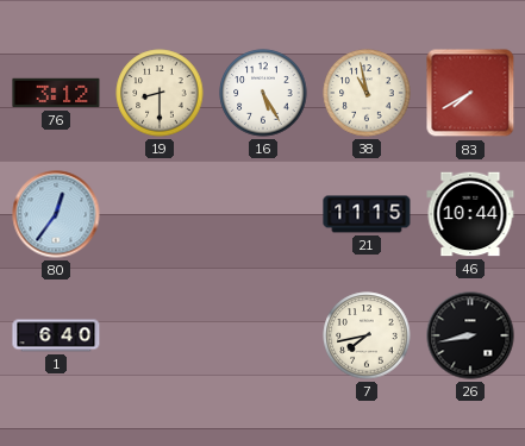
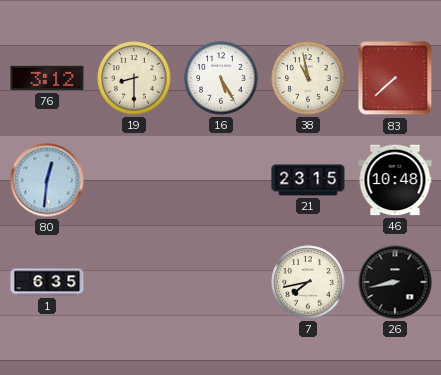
83: 7:40 -> 7:38
80: 12:36 -> 12:31
21: 11:15 -> 23:15
46: 10:44 -> 10:48
1: 6:40 -> 6:35
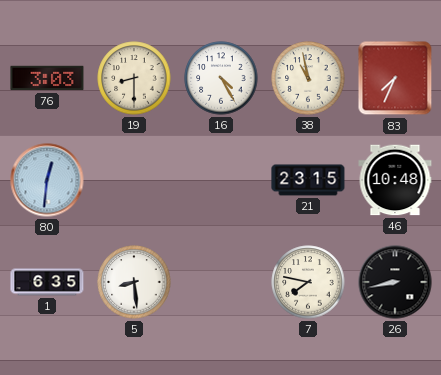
76: 3:12 -> 3:03
16: 5:25 -> 4:25
83: 7:38 -> 7:34
5: none -> 8:29
7: 7:43 -> 7:47
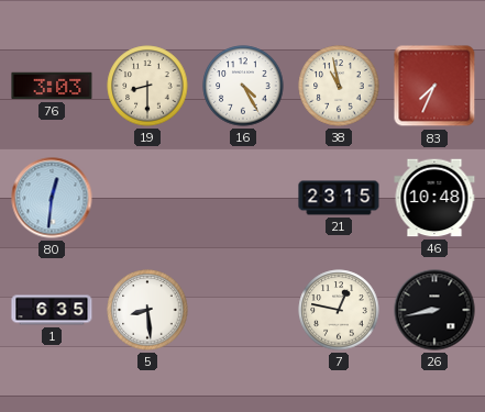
7: 7:47 -> 12:47
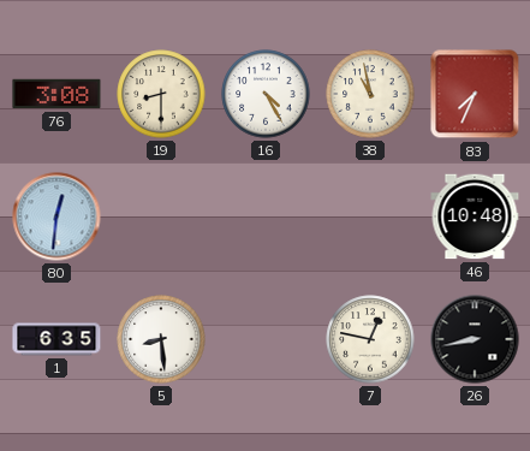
76: 3:03 -> 3:08
21: 23:15 -> none
